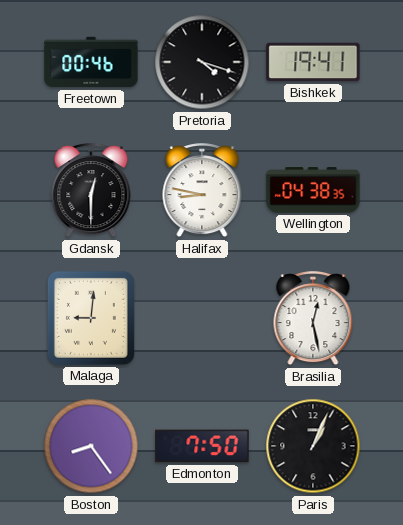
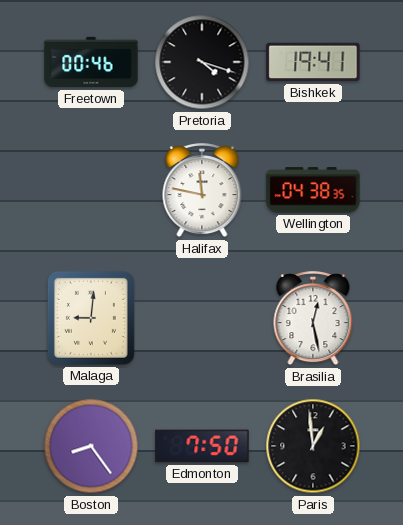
Gdansk: 12:30 -> none
Halifax: 8:47 -> 11:47
Paris: 1:04 -> 12:59
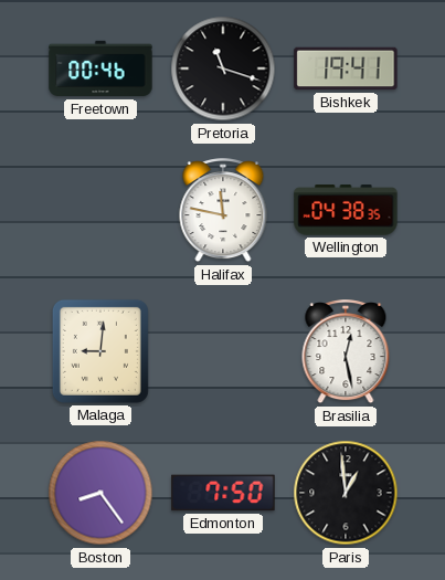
Pretoria: 4:18 -> 11:18
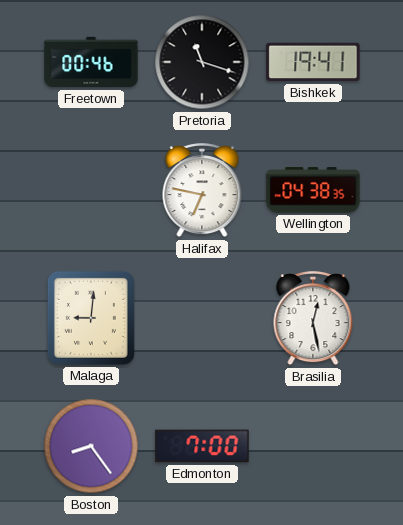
Halifax: 11:47 -> 6:47
Edmonton: 7:50 -> 7:00
Paris: 12:59 -> none
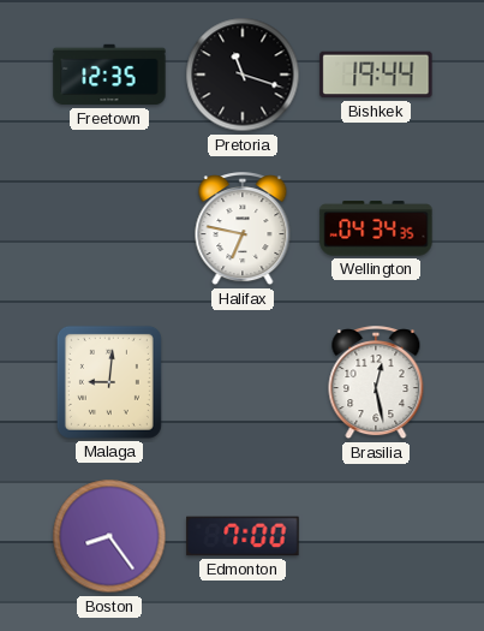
Freetown: 00:46 -> 12:35
Bishkek: 19:41 -> 19:44
Wellington: 04:38 -> 04:34
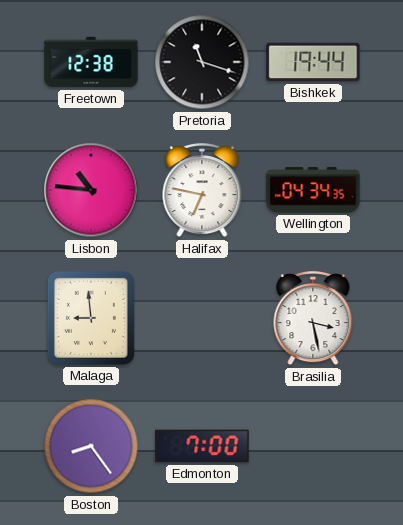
Freetown: 12:35 -> 12:38
Lisbon: none -> 10:46
Malaga: 9:01 -> 8:59
Brasilia: 12:28 -> 3:28
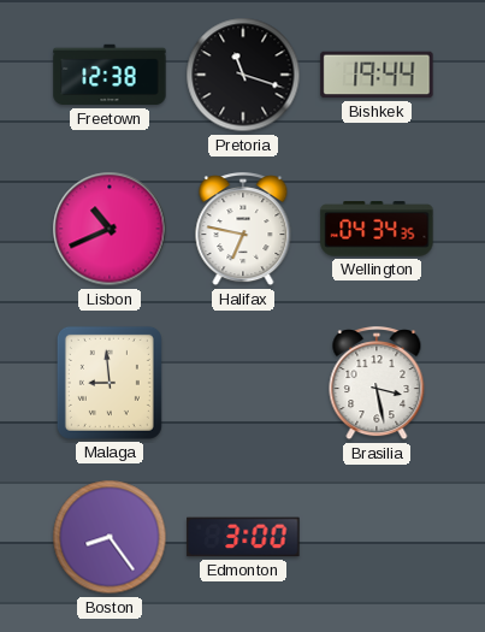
Lisbon: 10:46 -> 10:41
Edmonton: 7:00 -> 3:00
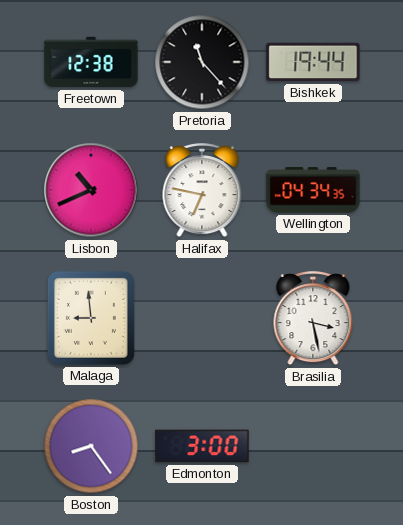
Pretoria: 11:18 -> 11:23
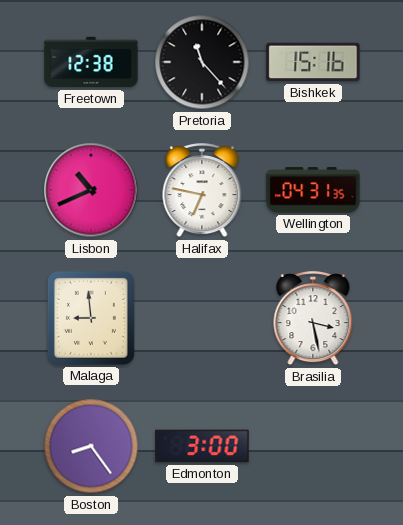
Bishkek: 19:44 -> 15:16
Wellington: 04:34 -> 04:31
